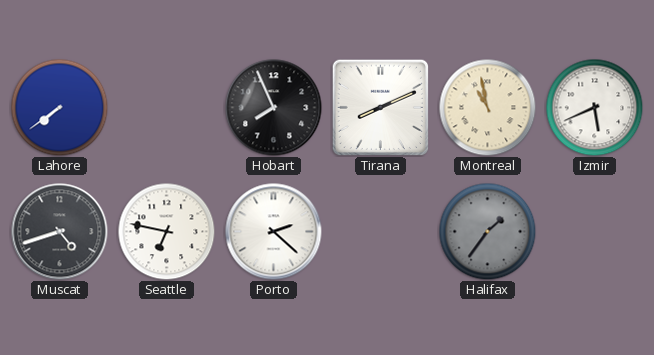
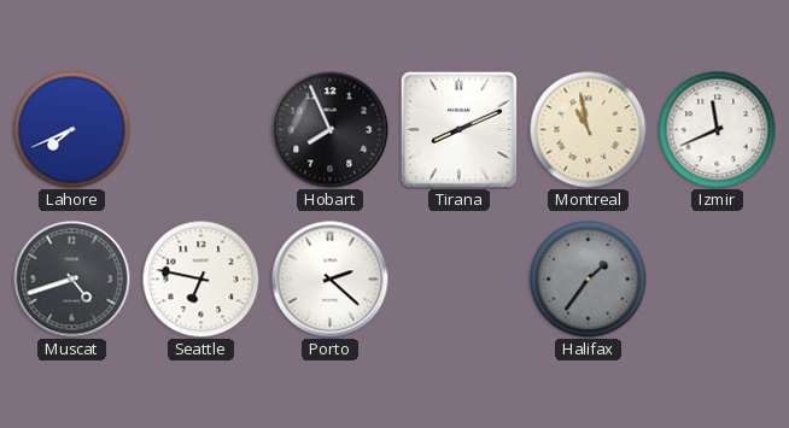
Lahore: 7:39 -> 7:41
Izmir: 5:41 -> 11:41
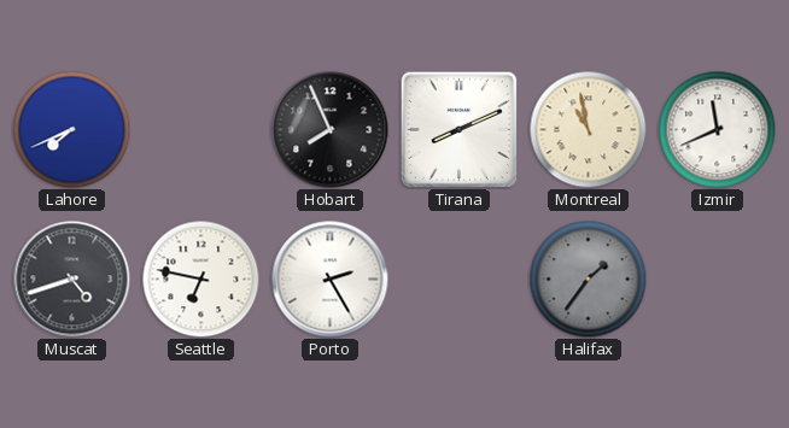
Porto: 2:22 -> 2:25
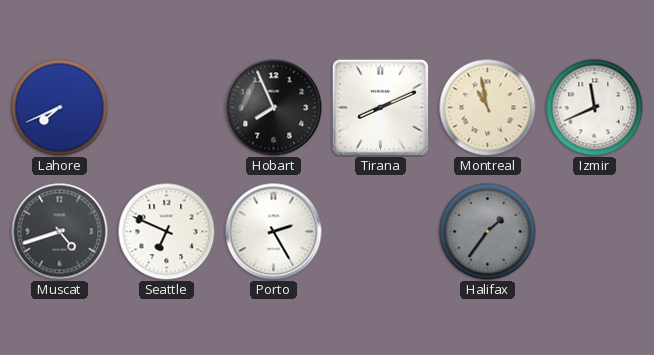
Seattle: 6:47 -> 6:49
